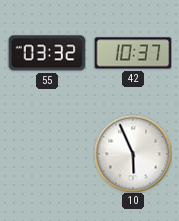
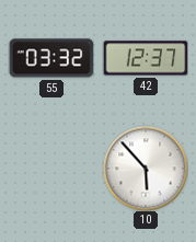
42: 10:37 -> 12:37
10: 5:56 -> 5:53
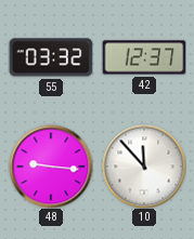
48: none -> 9:16
10: 5:53 -> 11:53
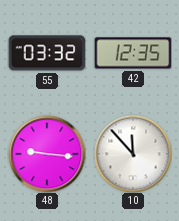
42: 12:37 -> 12:35
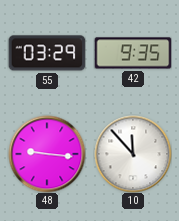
55: 03:32 -> 03:29
42: 12:35 -> 9:35
